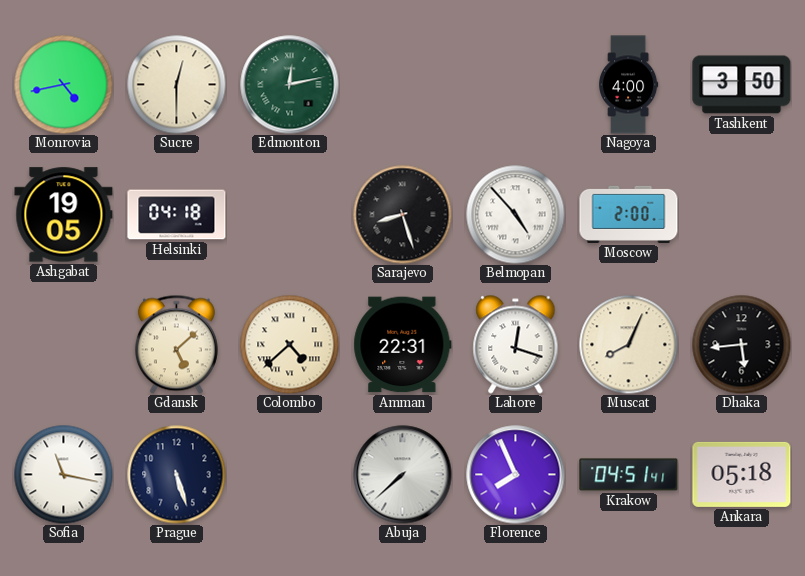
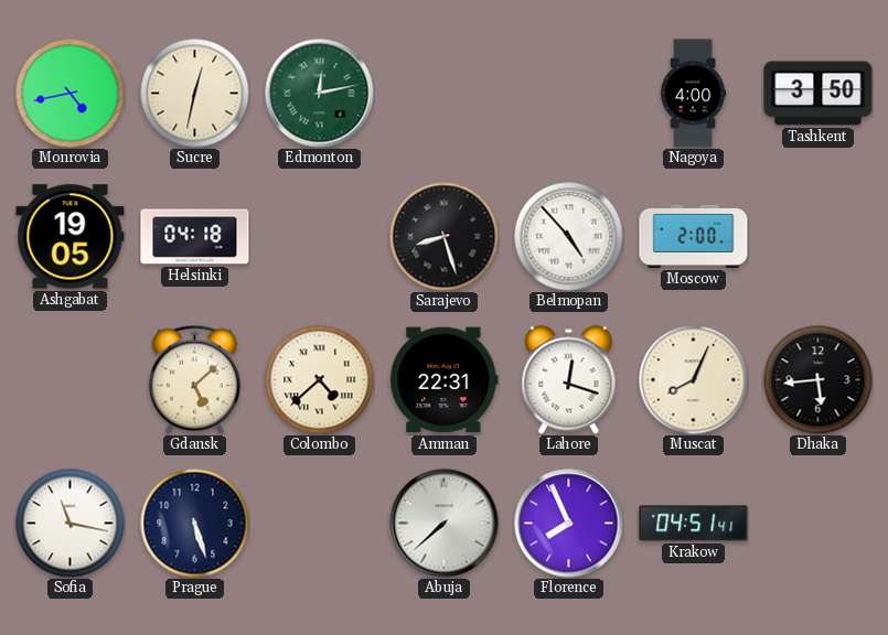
Sucre: 12:30 -> 12:32
Ankara: 05:18 -> none
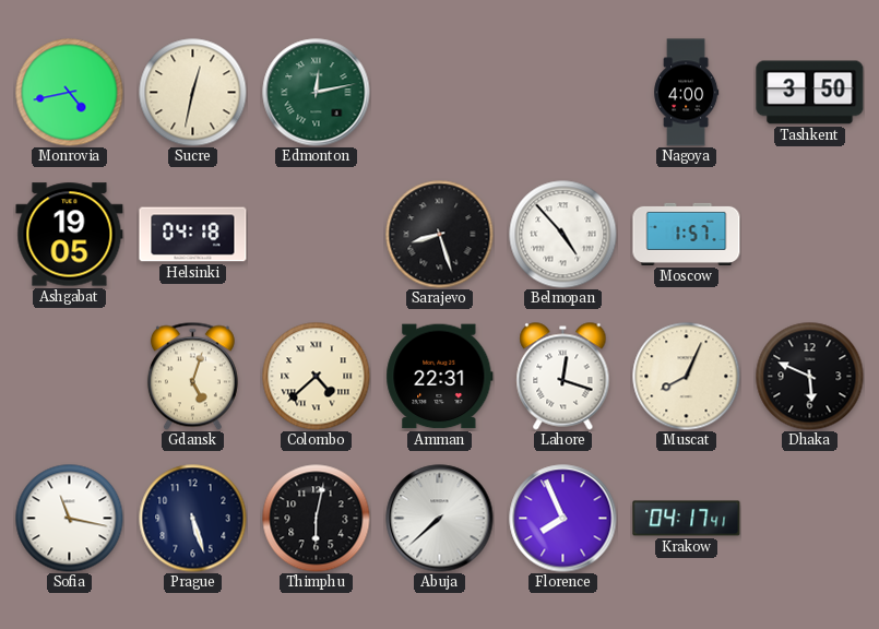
Moscow: 2:00 -> 1:57
Gdansk: 5:08 -> 5:03
Dhaka: 5:44 -> 5:49
Thimphu: none -> 6:02
Krakow: 04:51 -> 04:17
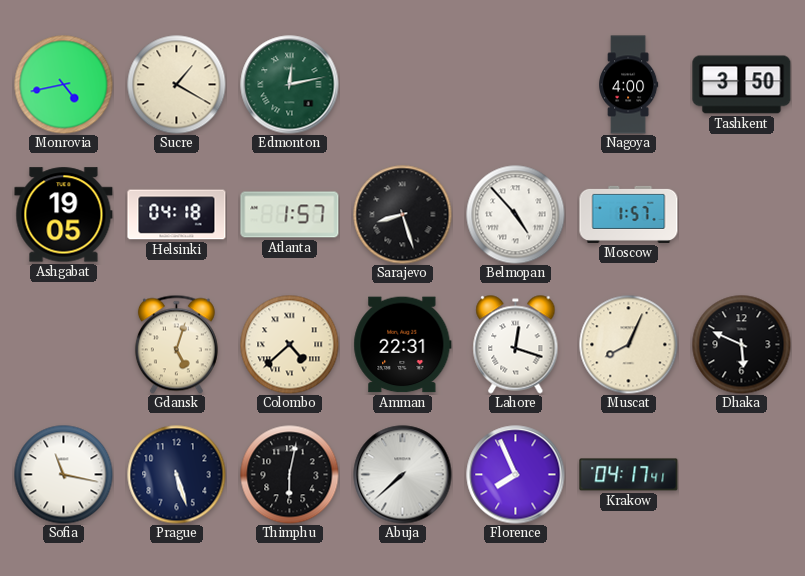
Sucre: 12:32 -> 1:20
Atlanta: none -> 1:57
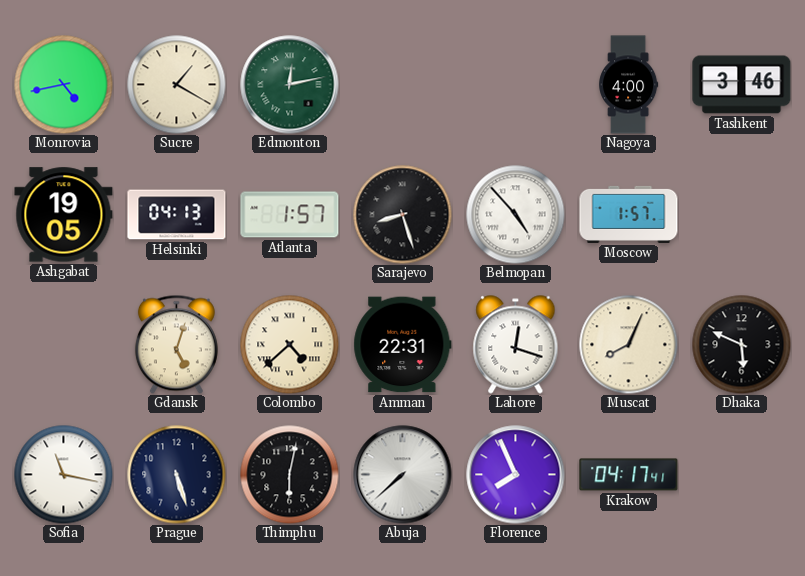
Tashkent: 3:50 -> 3:46
Helsinki: 04:18 -> 04:13
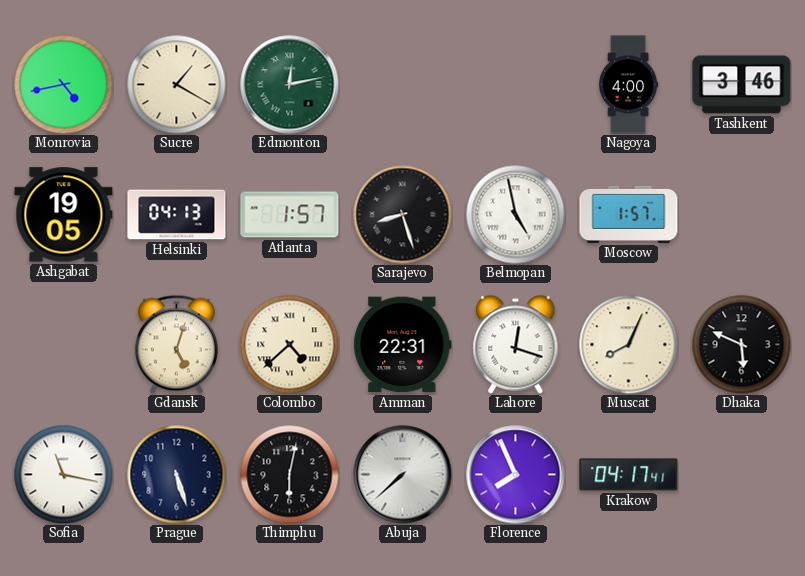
Belmopan: 4:53 -> 4:58
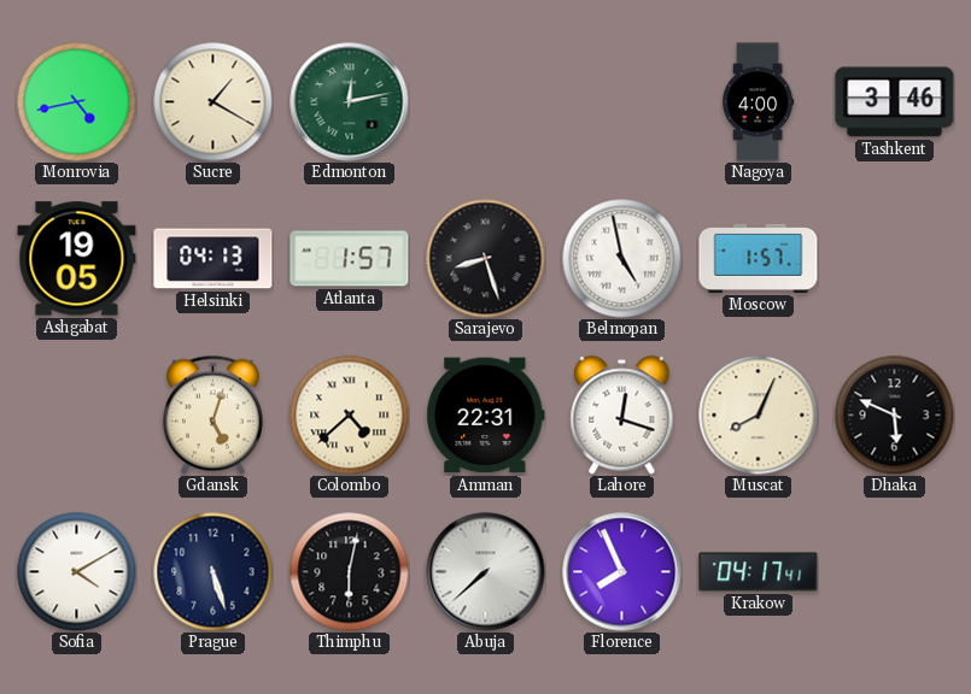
Sofia: 11:17 -> 4:10
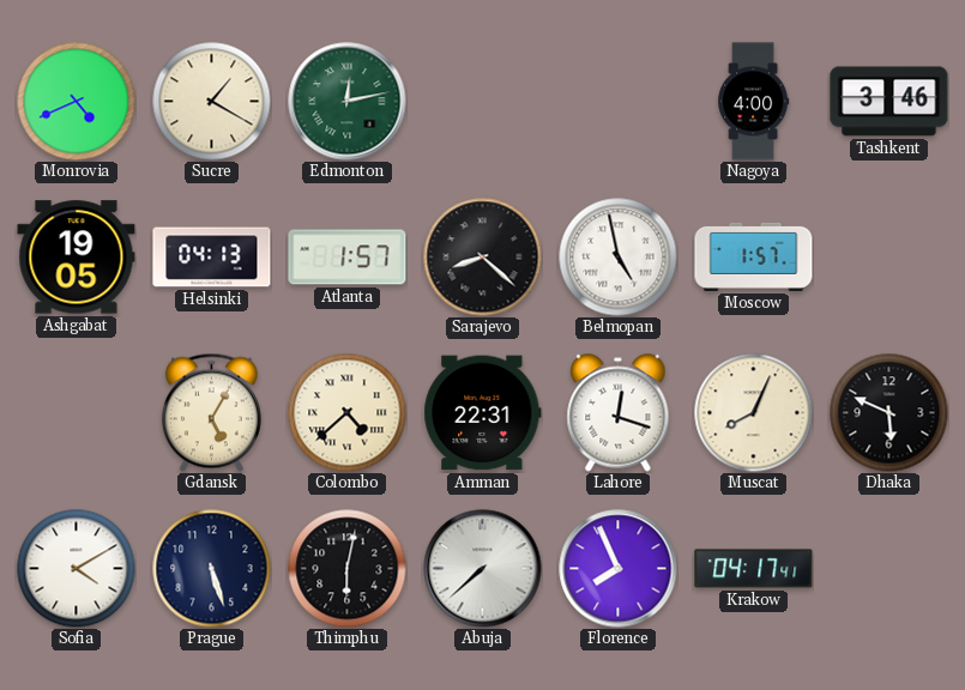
Monrovia: 4:43 -> 4:41
Sarajevo: 8:27 -> 8:22
Gdansk: 5:03 -> 5:05
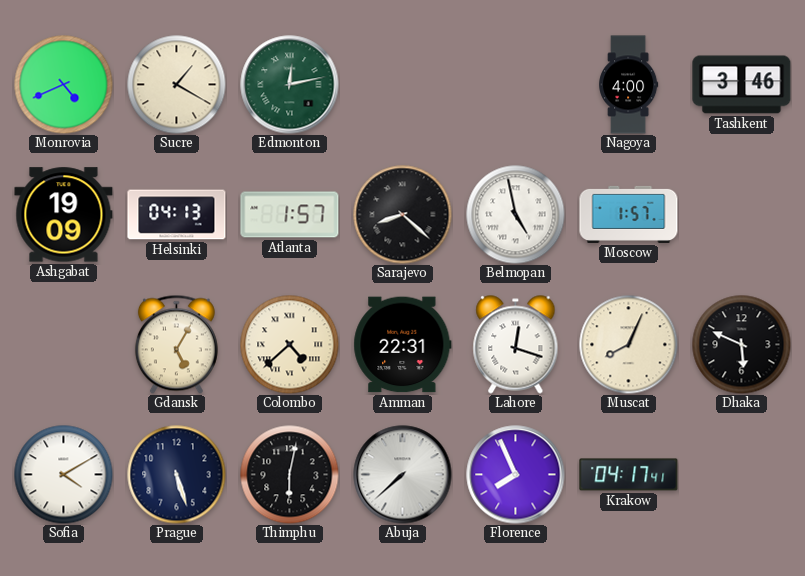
Ashgabat: 19:05 -> 19:09
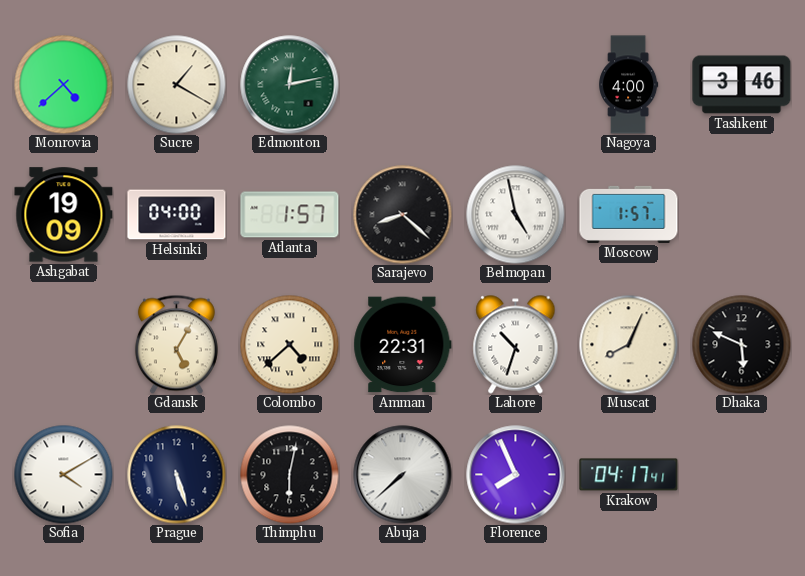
Monrovia: 4:41 -> 4:38
Helsinki: 04:13 -> 04:00
Lahore: 12:18 -> 10:33
